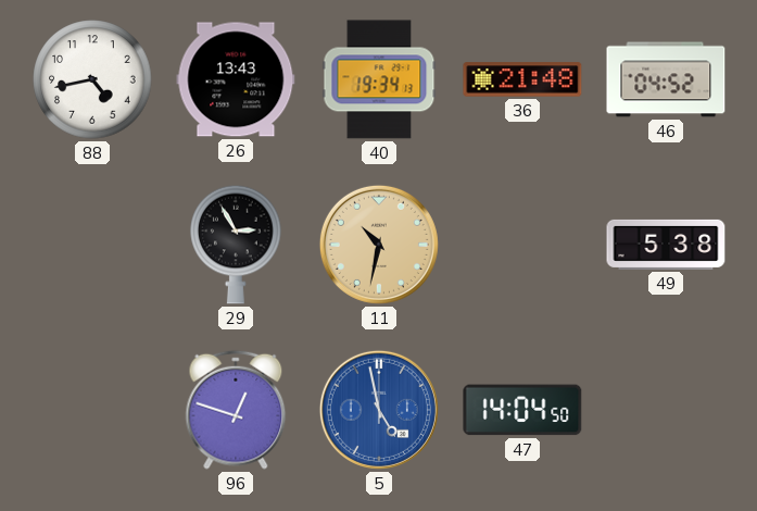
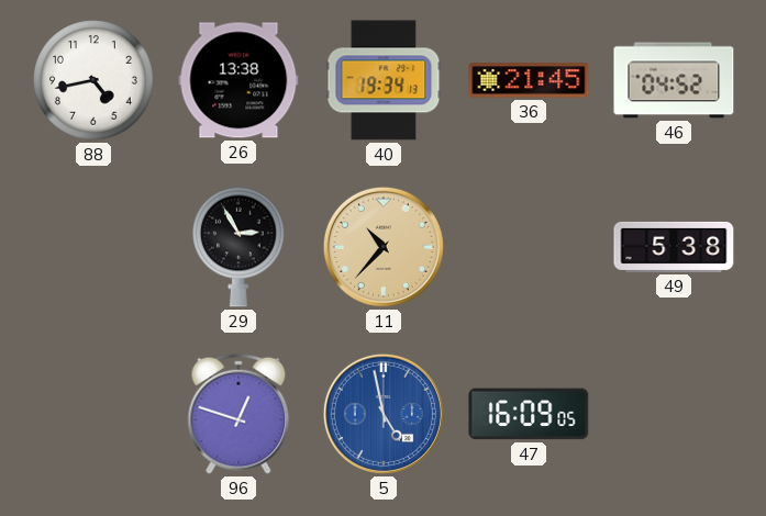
26: 13:43 -> 13:38
36: 21:48 -> 21:45
11: 10:32 -> 10:37
47: 14:04 -> 16:09
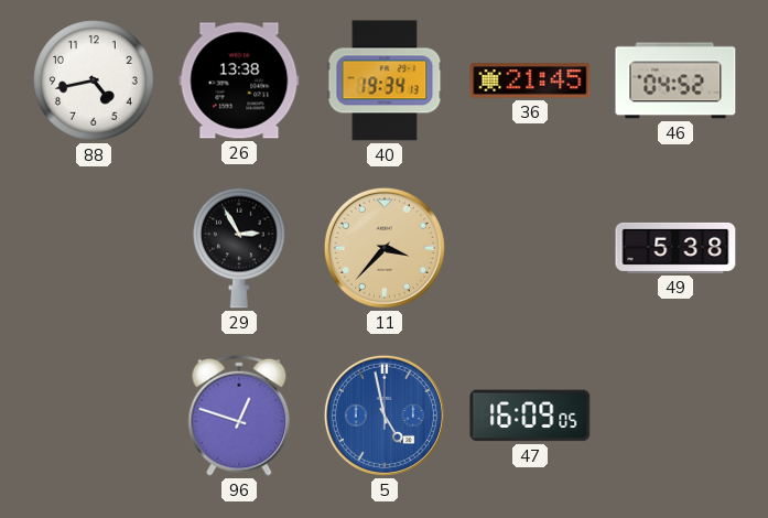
11: 10:37 -> 3:37
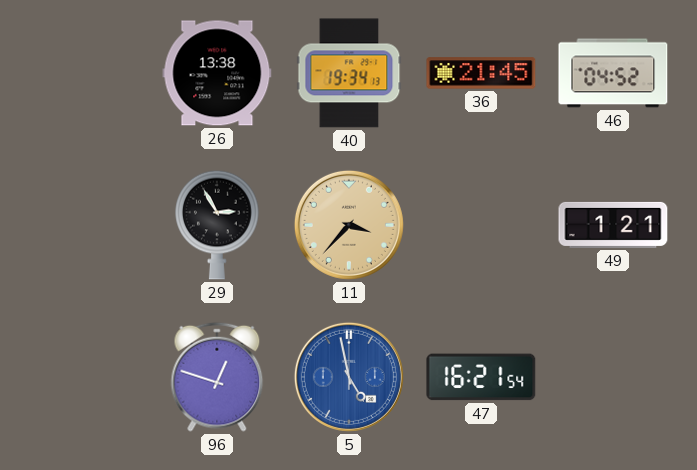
88: 4:43 -> none
49: 5:38 -> 1:21
47: 16:09 -> 16:21
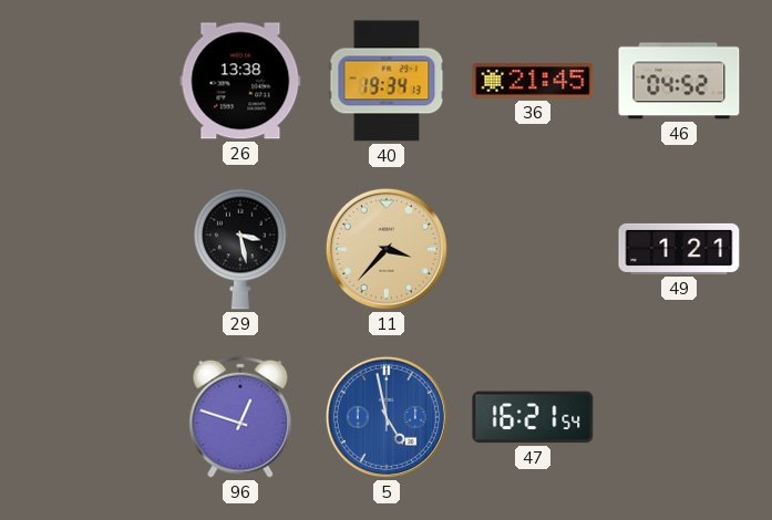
29: 2:55 -> 3:28
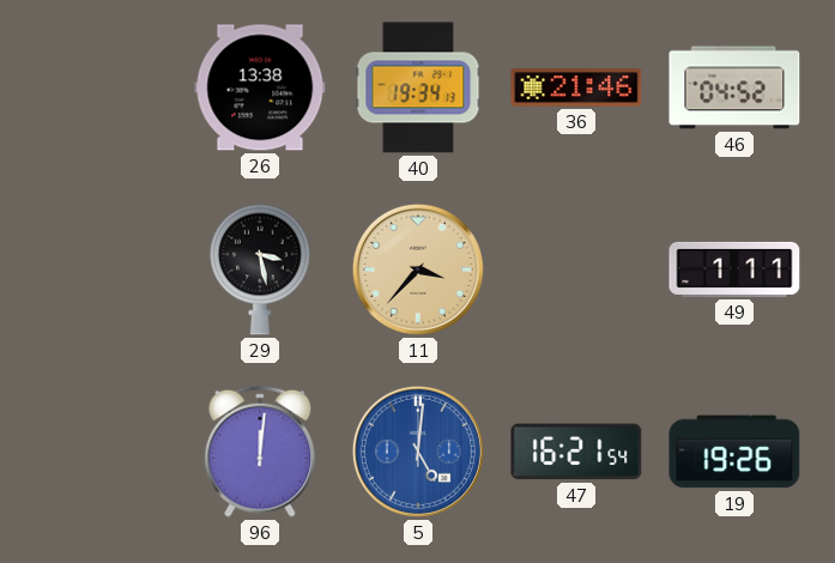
36: 21:45 -> 21:46
49: 1:21 -> 1:11
96: 12:48 -> 12:01
5: 4:58 -> 5:01
19: none -> 19:26
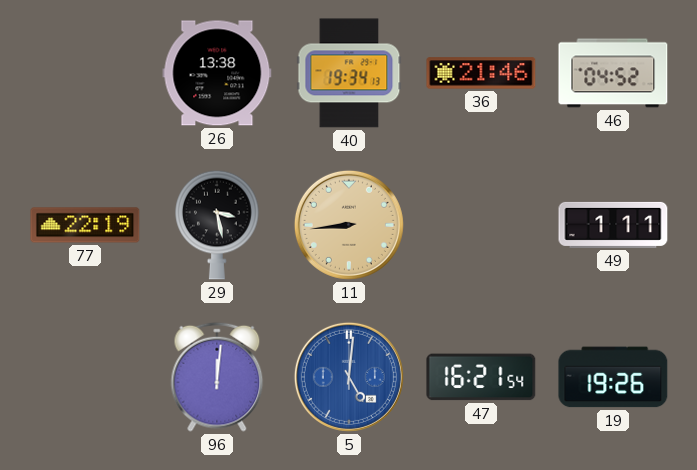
77: none -> 22:19
11: 3:37 -> 8:44
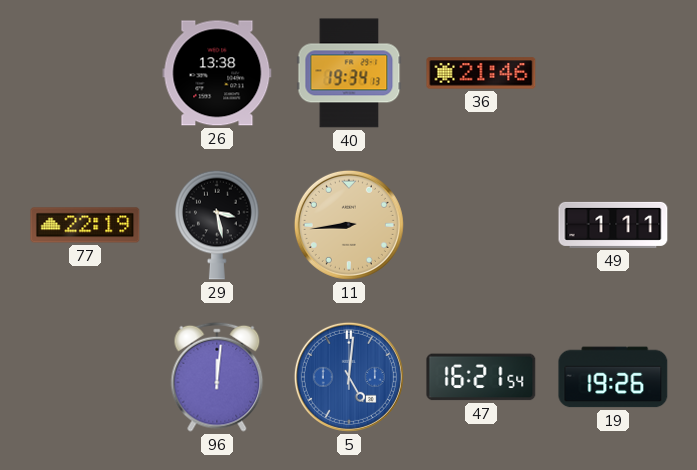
46: 04:52 -> none
